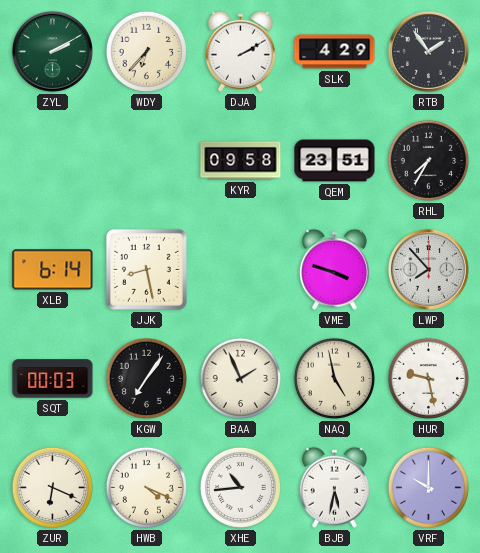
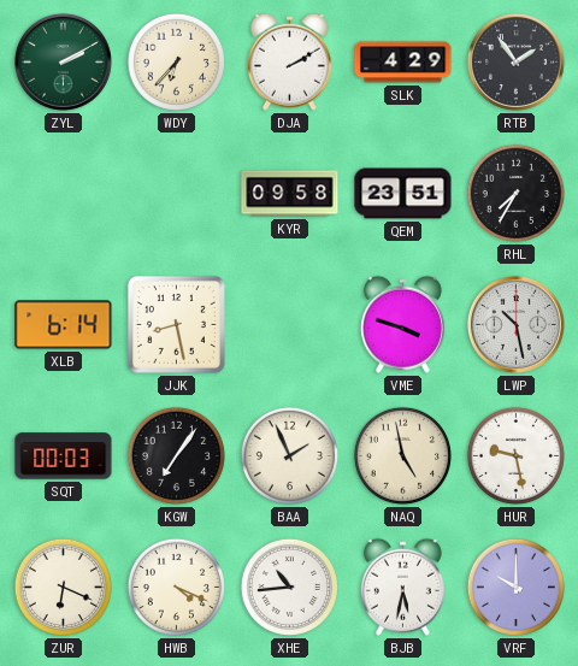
LWP: 7:53 -> 10:28
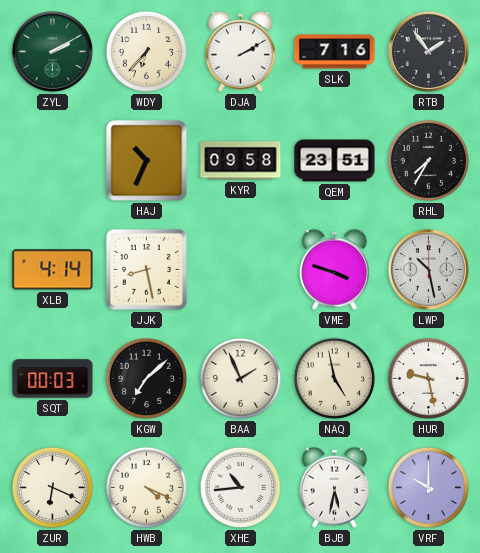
SLK: 4:29 -> 7:16
HAJ: none -> 10:34
XLB: 6:14 -> 4:14
KGW: 7:06 -> 7:08
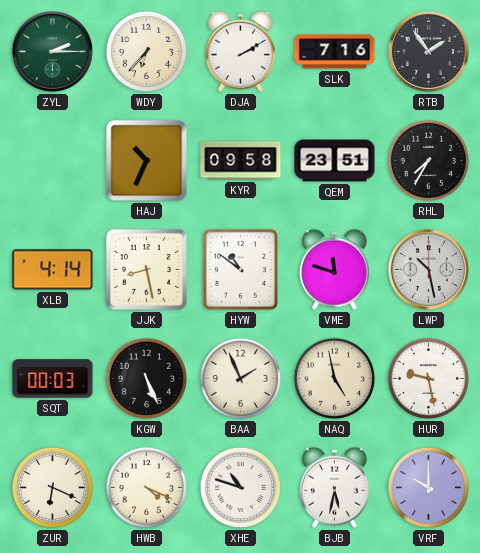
ZYL: 2:10 -> 2:15
HYW: none -> 10:51
VME: 3:48 -> 11:48
KGW: 7:08 -> 5:26
XHE: 10:44 -> 10:48
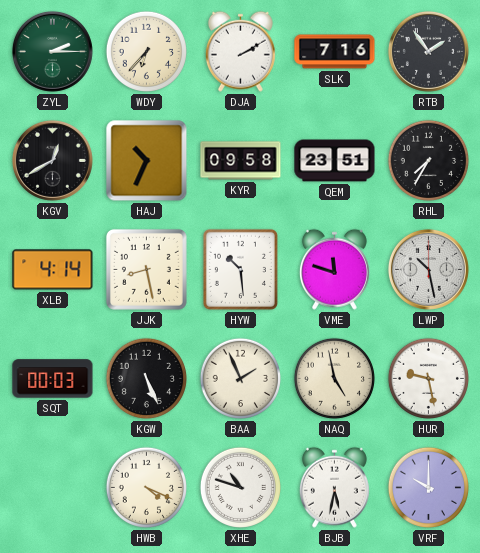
KGV: none -> 12:40
HYW: 10:51 -> 10:29
ZUR: 6:19 -> none
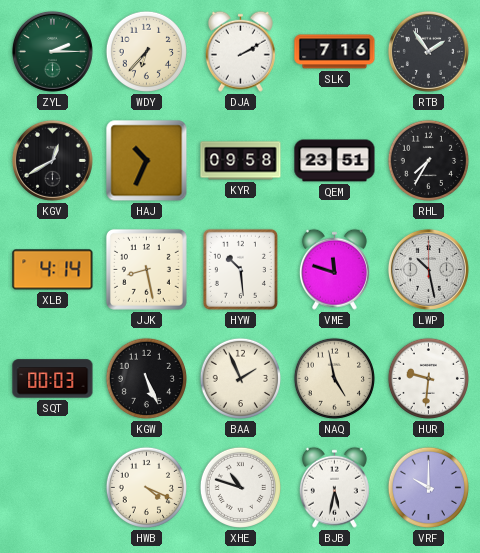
HUR: 9:28 -> 9:31
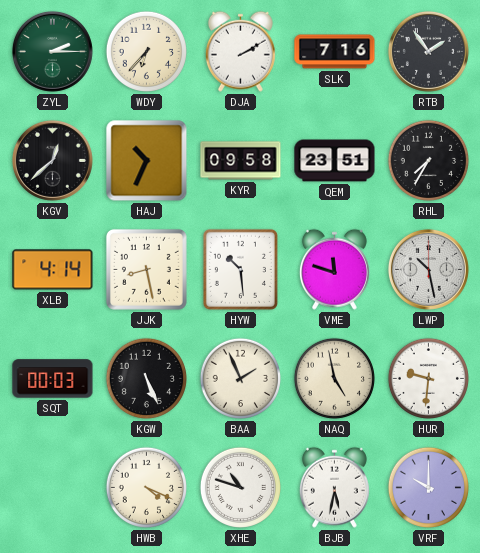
KGV: 12:40 -> 12:38
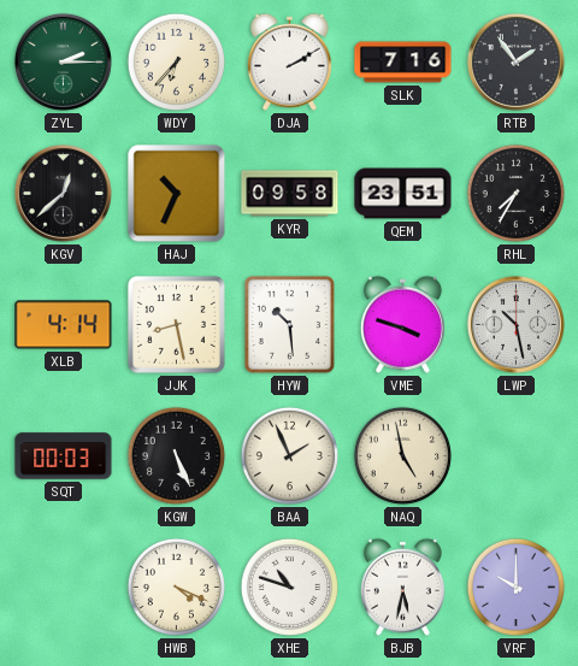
VME: 11:48 -> 3:48
HUR: 9:31 -> none
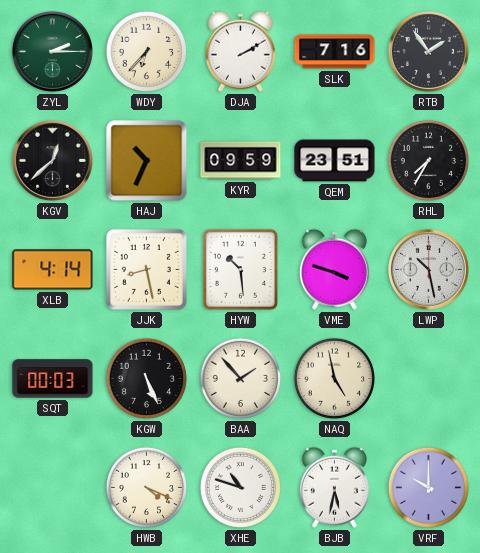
KYR: 09:58 -> 09:59
BAA: 1:56 -> 1:53
